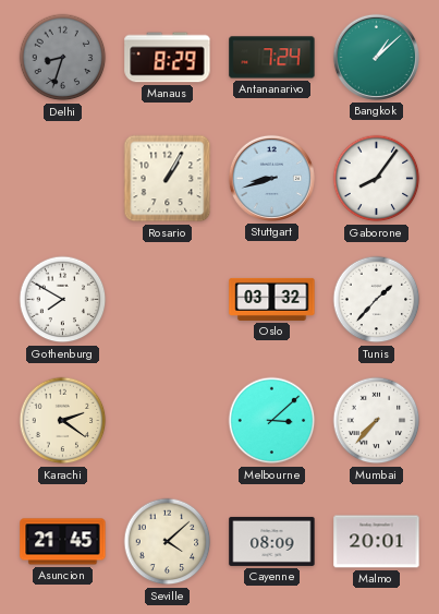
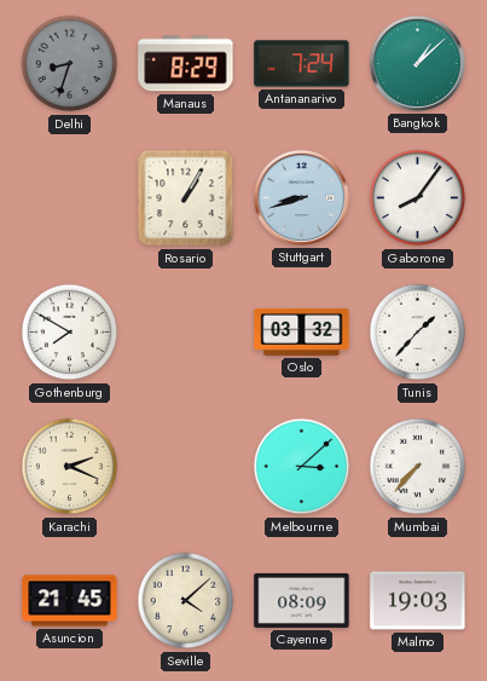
Karachi: 2:21 -> 2:19
Malmo: 20:01 -> 19:03
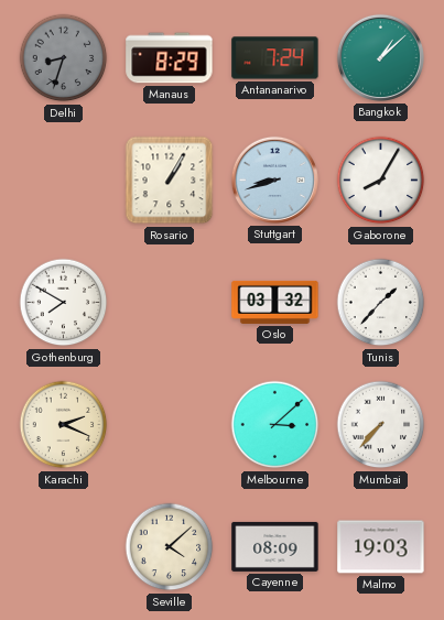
Gaborone: 8:06 -> 8:05
Asuncion: 21:45 -> none
